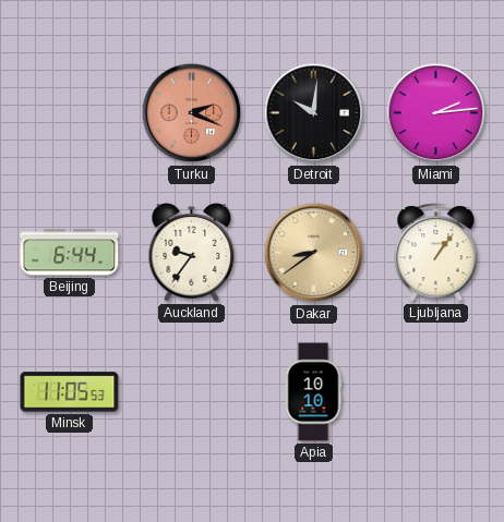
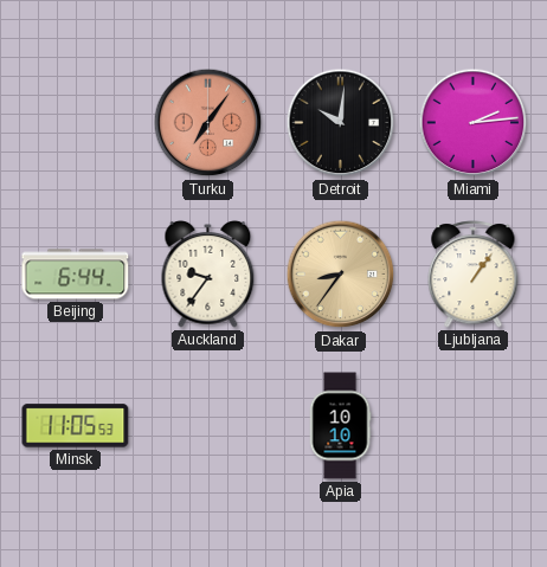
Turku: 2:19 -> 7:06
Dakar: 8:39 -> 8:36
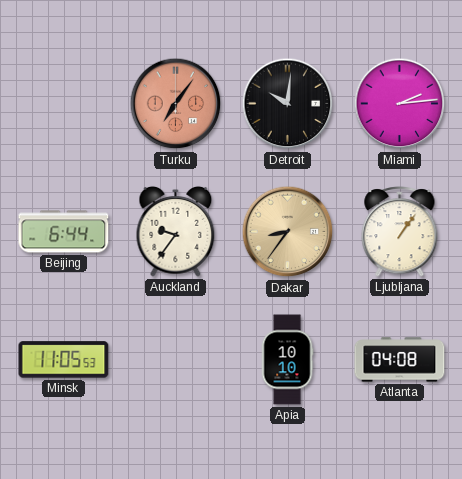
Atlanta: none -> 04:08
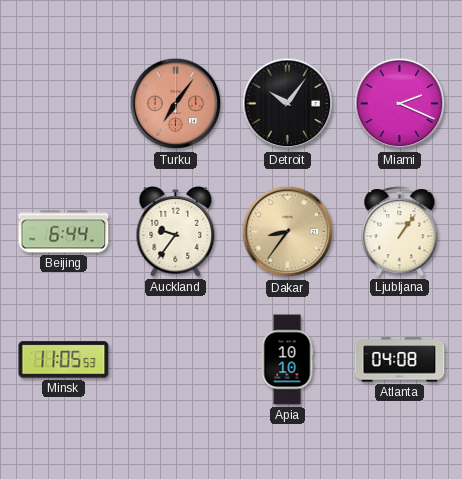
Detroit: 10:01 -> 10:06
Miami: 2:14 -> 2:19
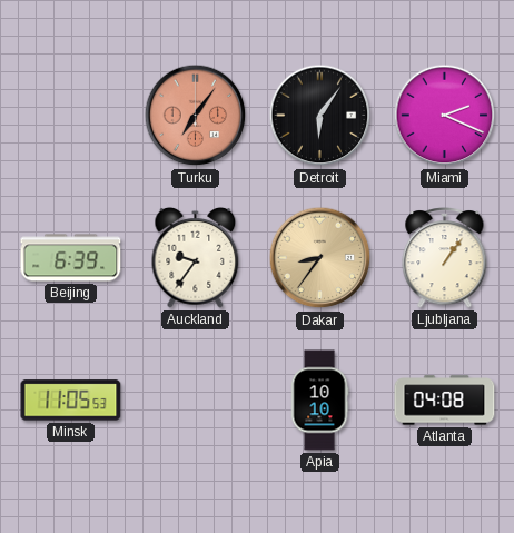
Detroit: 10:06 -> 6:06
Beijing: 6:44 -> 6:39
